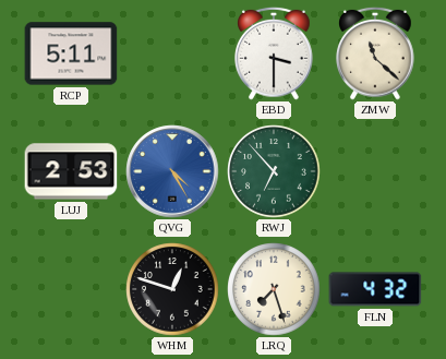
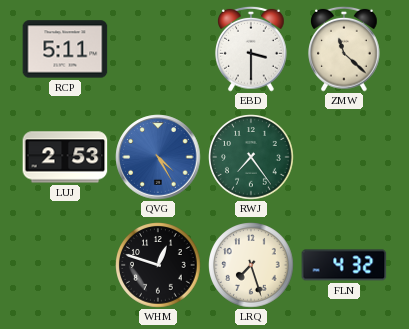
RWJ: 6:53 -> 7:24
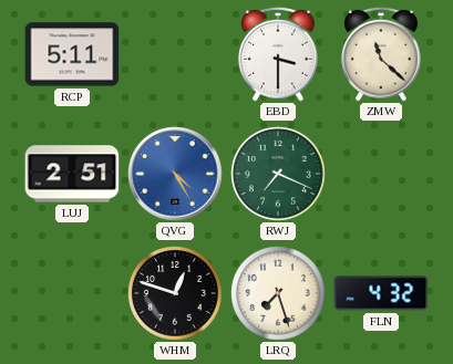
LUJ: 2:53 -> 2:51
RWJ: 7:24 -> 7:19
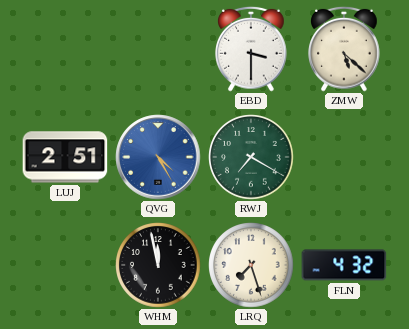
RCP: 5:11 -> none
ZMW: 11:22 -> 5:22
RWJ: 7:19 -> 7:20
WHM: 12:48 -> 11:58
